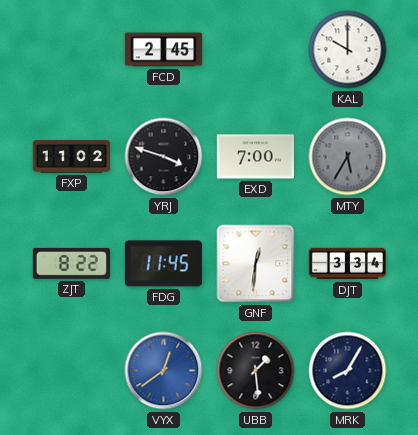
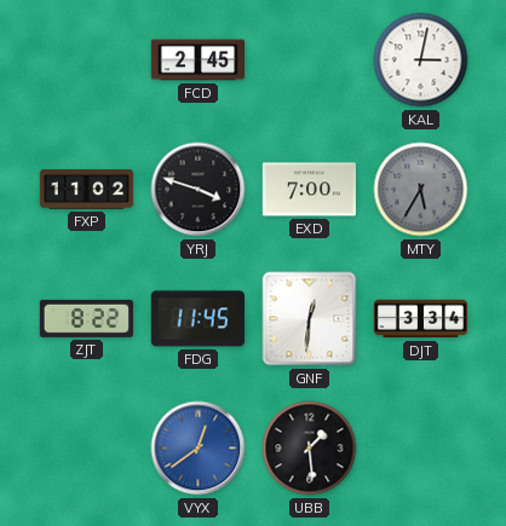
KAL: 10:00 -> 3:02
MRK: 8:05 -> none
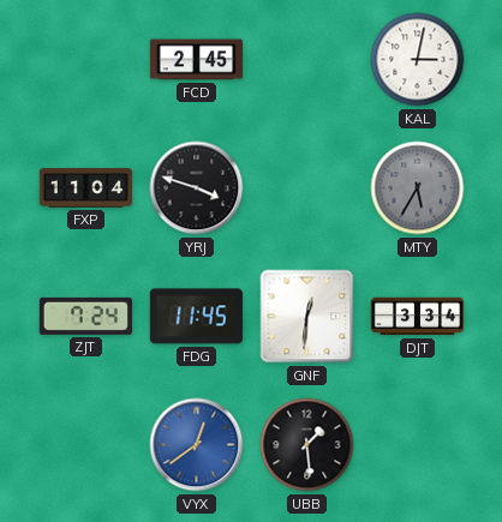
FXP: 11:02 -> 11:04
EXD: 7:00 -> none
ZJT: 8:22 -> 7:24
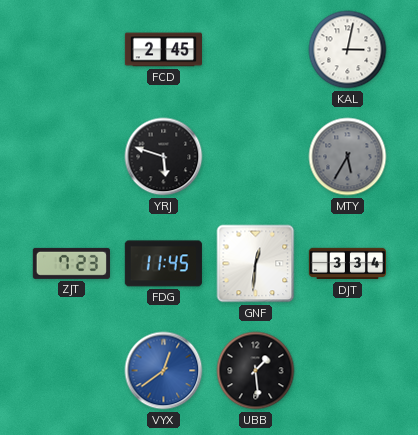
FXP: 11:04 -> none
YRJ: 3:48 -> 5:48
ZJT: 7:24 -> 7:23
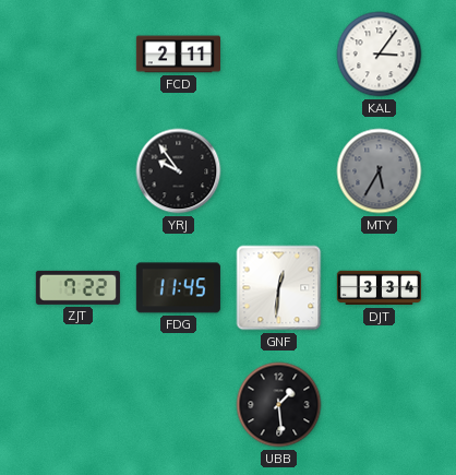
FCD: 2:45 -> 2:11
KAL: 3:02 -> 3:06
YRJ: 5:48 -> 9:54
ZJT: 7:23 -> 7:22
VYX: 12:39 -> none
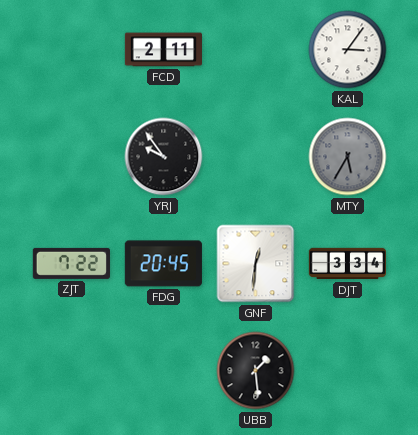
FDG: 11:45 -> 20:45
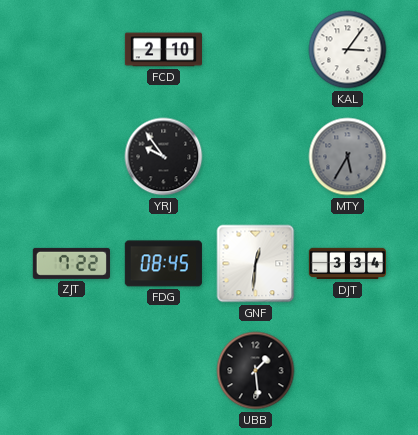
FCD: 2:11 -> 2:10
FDG: 20:45 -> 08:45
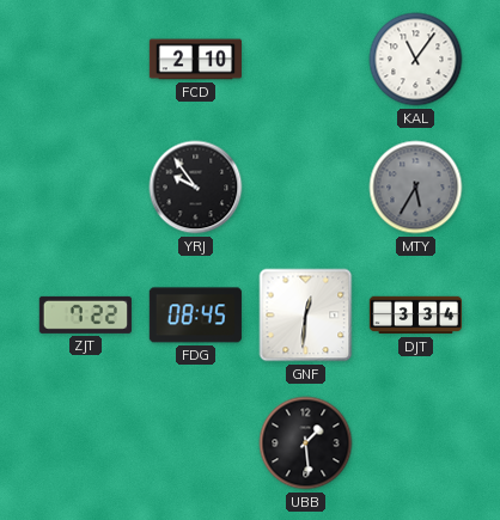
KAL: 3:06 -> 11:06
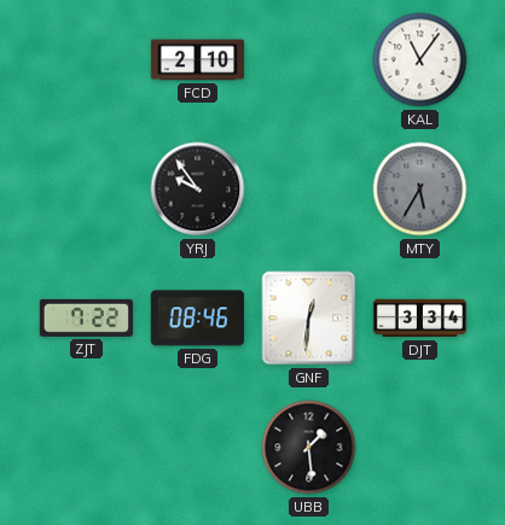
FDG: 08:45 -> 08:46
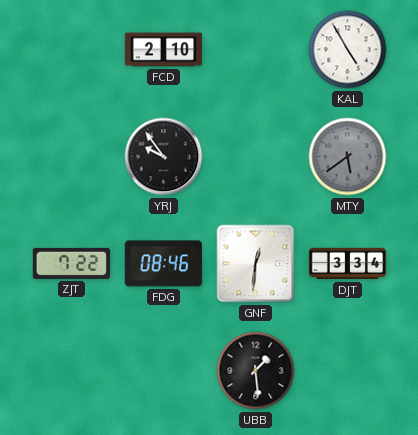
KAL: 11:06 -> 4:55
MTY: 5:35 -> 5:39
